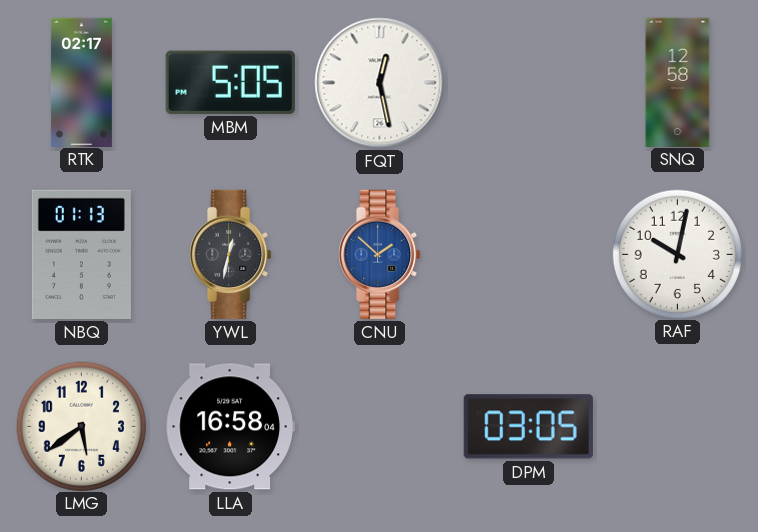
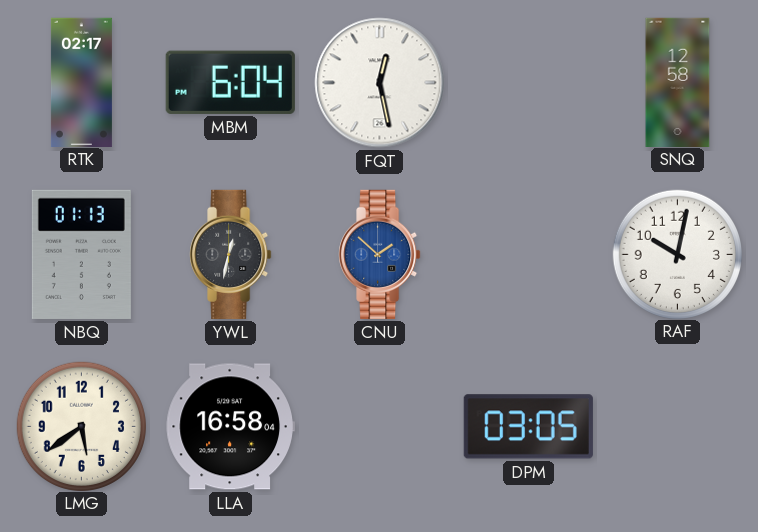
MBM: 5:05 -> 6:04
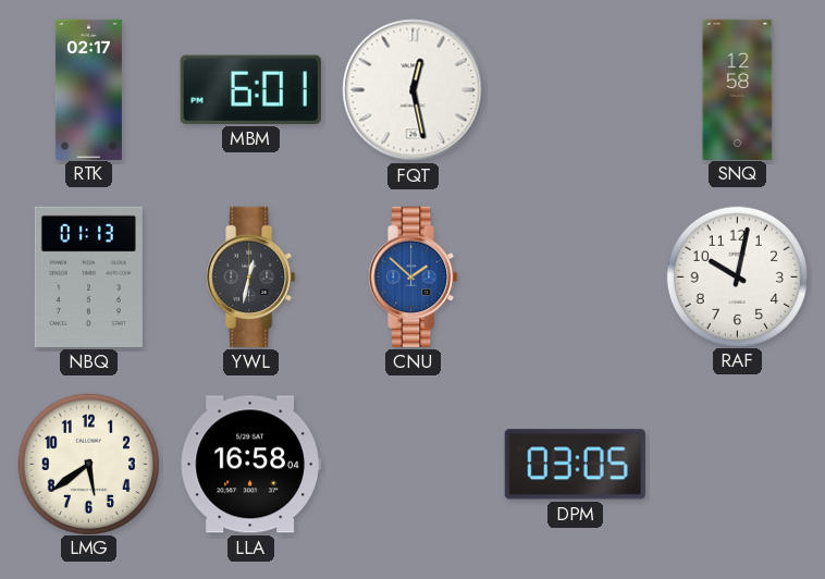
MBM: 6:04 -> 6:01
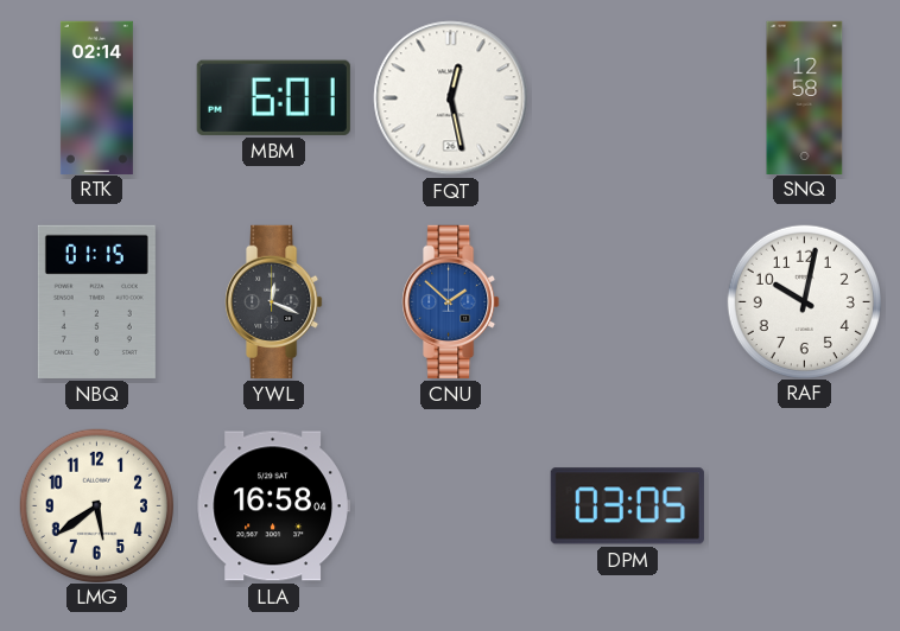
RTK: 02:17 -> 02:14
NBQ: 01:13 -> 01:15
YWL: 12:32 -> 12:19
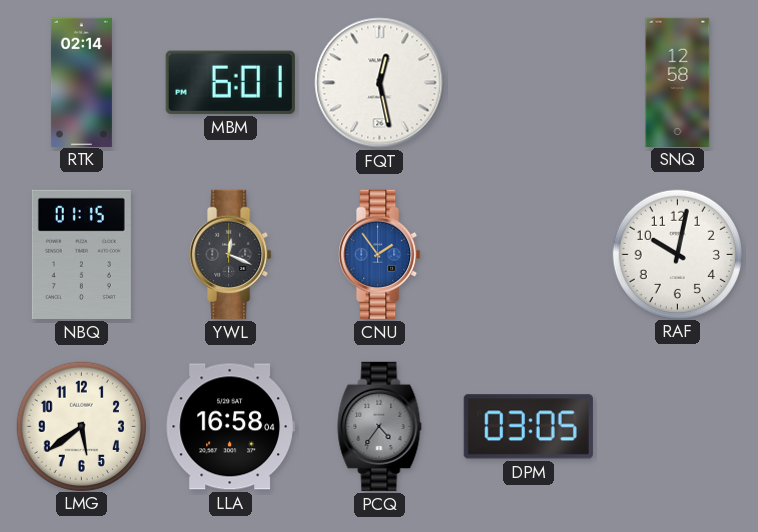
CNU: 1:52 -> 1:54
PCQ: none -> 4:36
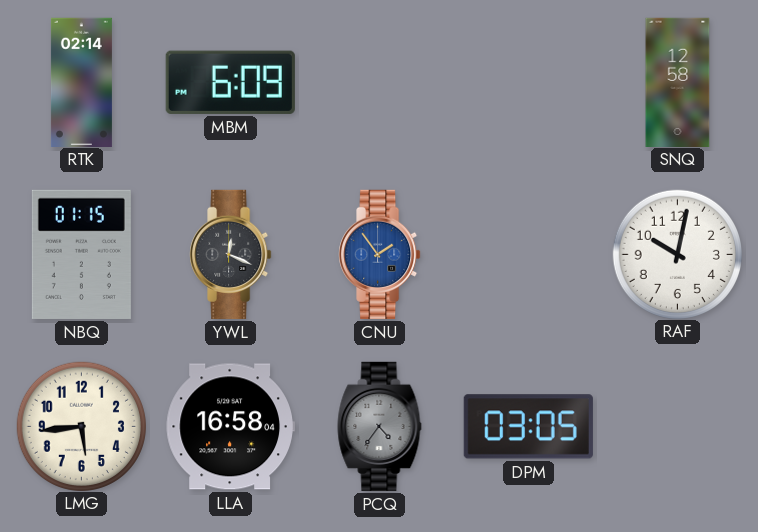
MBM: 6:01 -> 6:09
FQT: 12:28 -> none
LMG: 5:39 -> 5:44
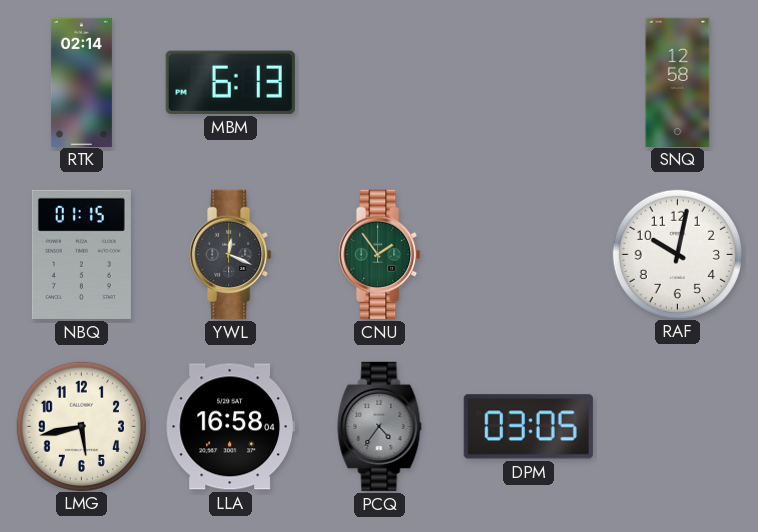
MBM: 6:09 -> 6:13
CNU dial: blue -> green
LMG: 5:44 -> 5:43
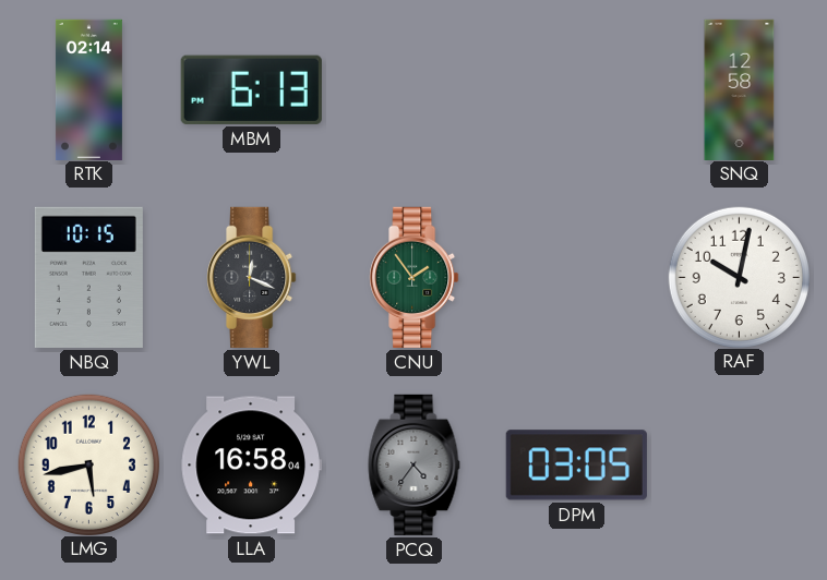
NBQ: 01:15 -> 10:15
